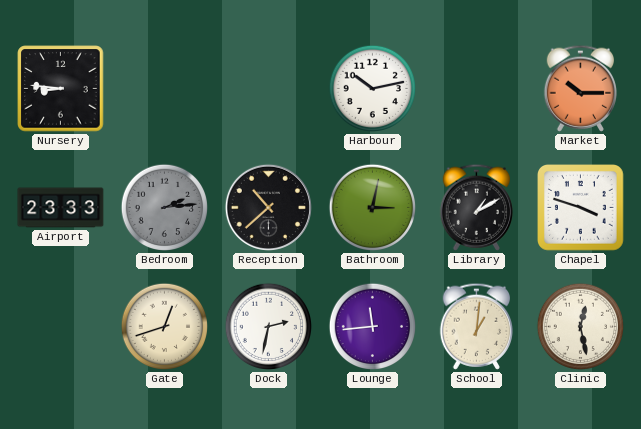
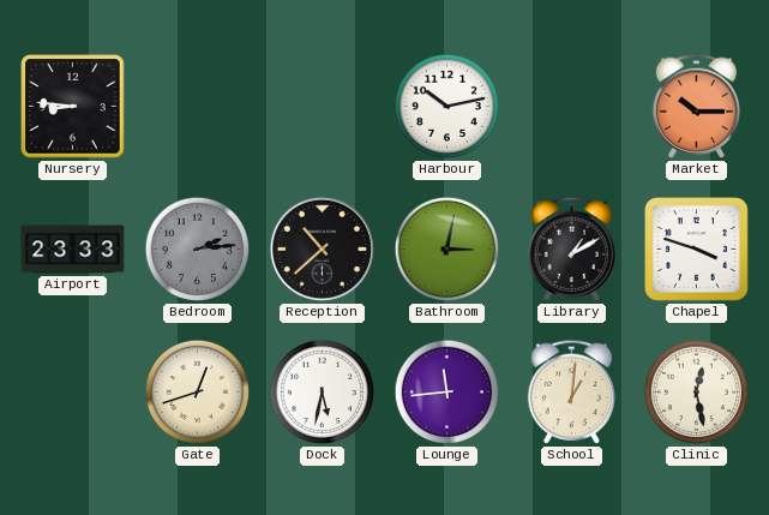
Dock: 2:32 -> 5:32
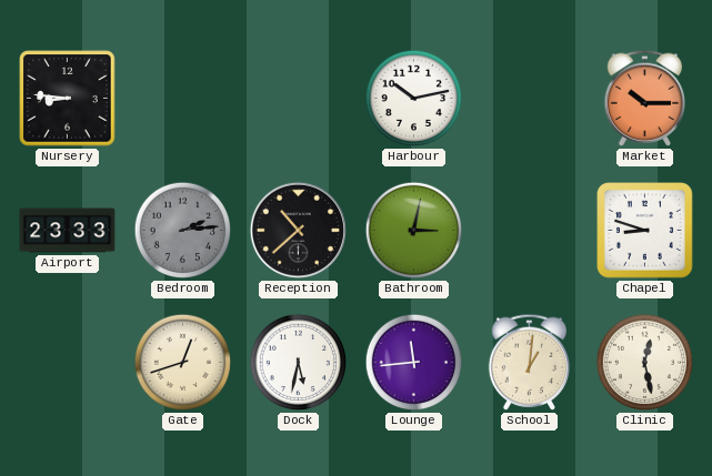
Library: 1:10 -> none
Chapel: 3:48 -> 8:48
